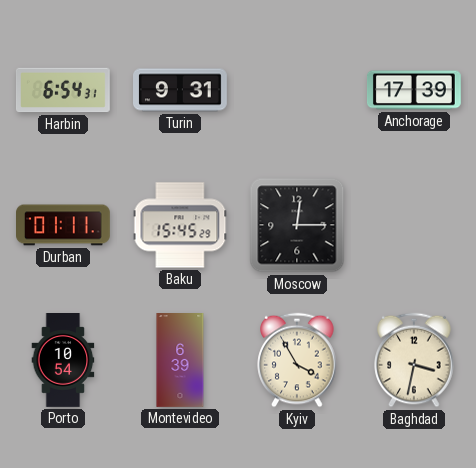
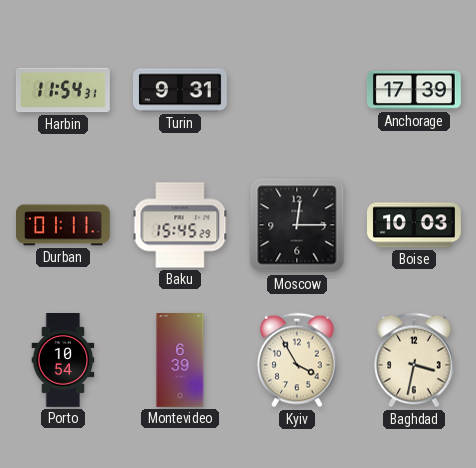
Harbin: 6:54 -> 11:54
Boise: none -> 10:03
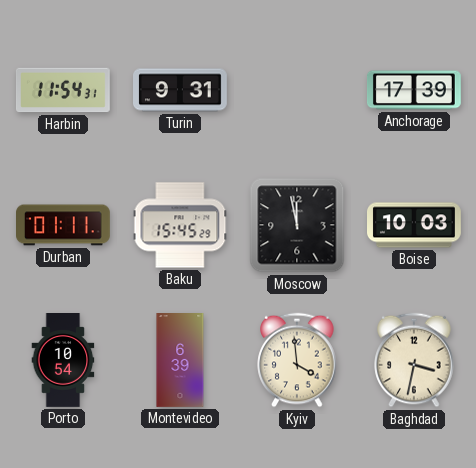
Moscow: 12:15 -> 11:58
Kyiv: 3:55 -> 3:59
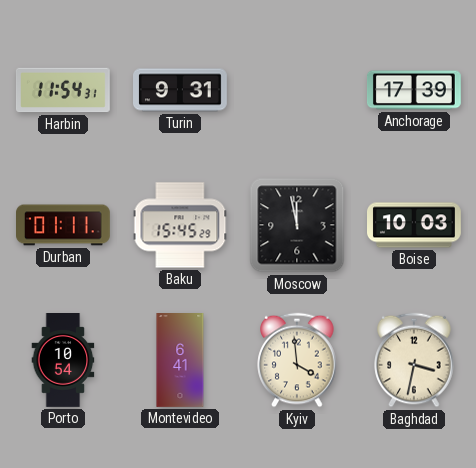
Montevideo: 6:39 -> 6:41
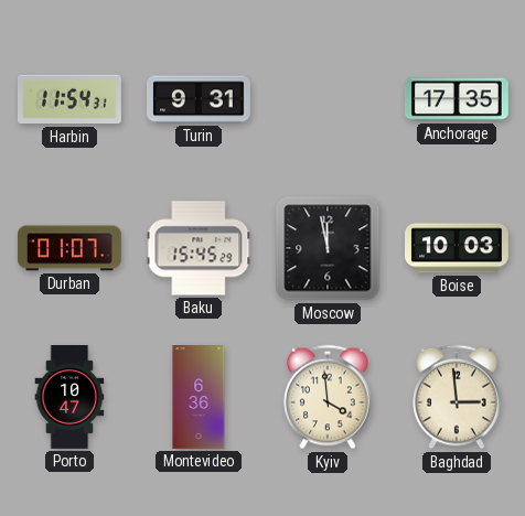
Anchorage: 17:39 -> 17:35
Durban: 01:11 -> 01:07
Porto: 10:54 -> 10:47
Montevideo: 6:41 -> 6:36
Baghdad: 3:32 -> 2:59
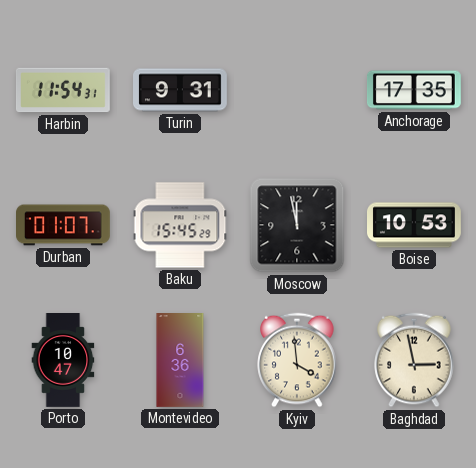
Boise: 10:03 -> 10:53
Baghdad: 2:59 -> 2:58
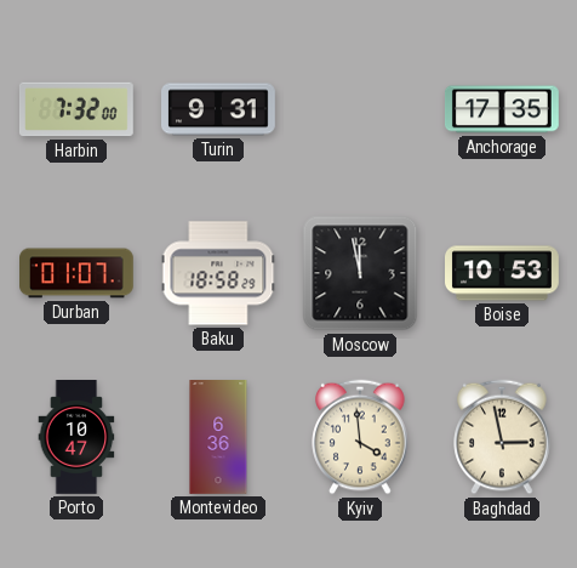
Harbin: 11:54 -> 7:32
Baku: 15:45 -> 18:58
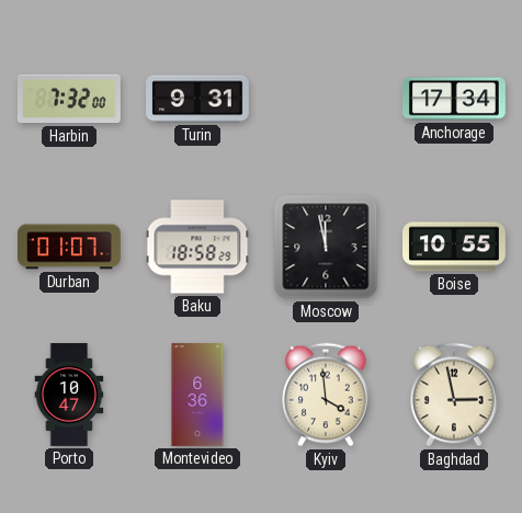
Anchorage: 17:35 -> 17:34
Boise: 10:53 -> 10:55
